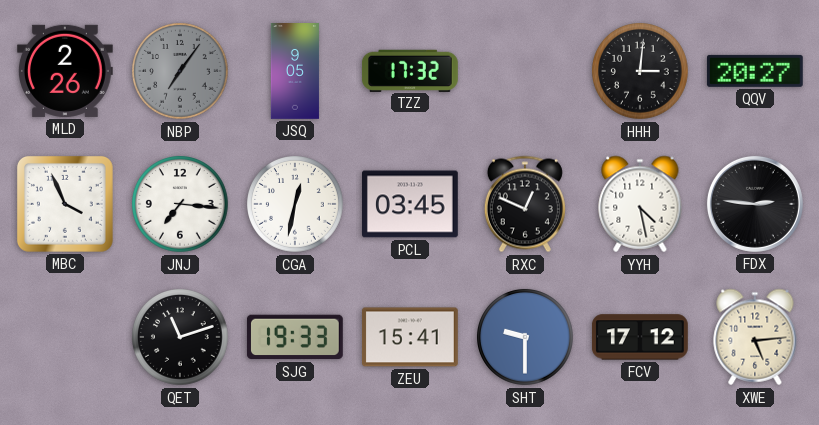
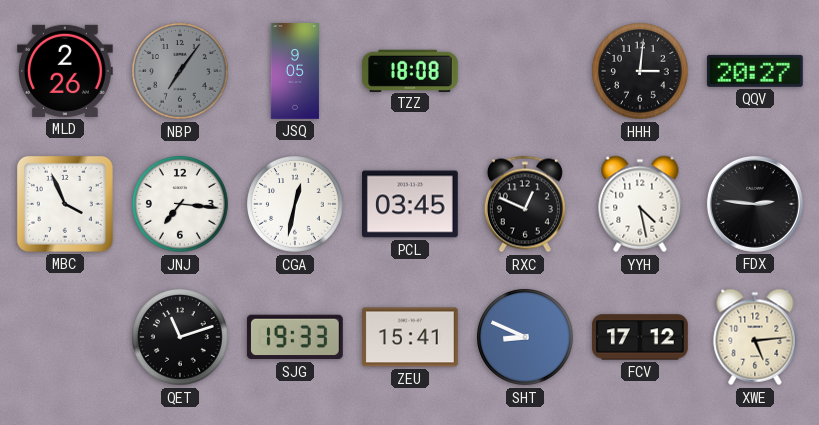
TZZ: 17:32 -> 18:08
SHT: 9:30 -> 8:49
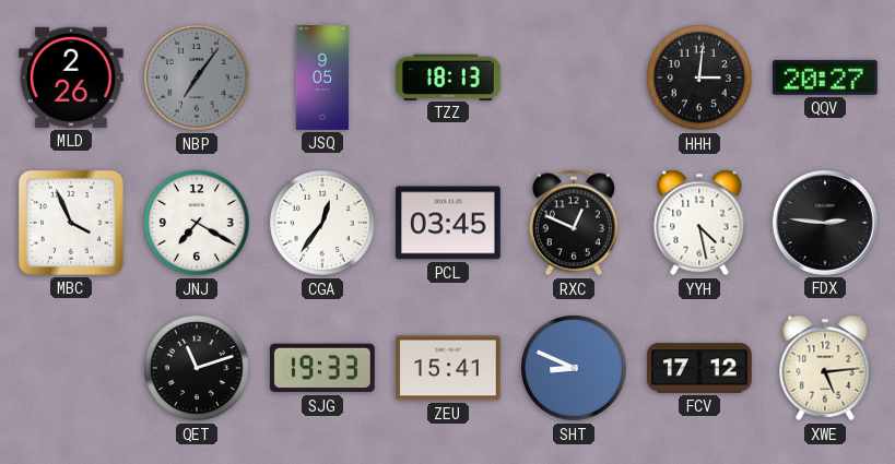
TZZ: 18:08 -> 18:13
JNJ: 7:16 -> 7:20
CGA: 12:32 -> 12:36
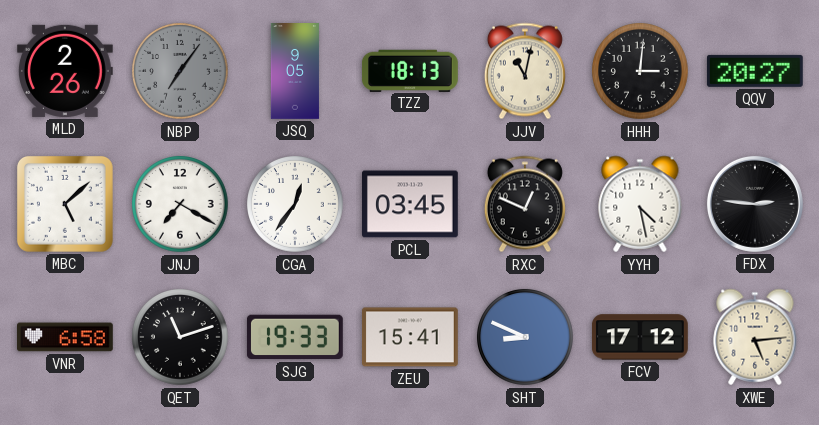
JJV: none -> 11:02
MBC: 3:56 -> 5:08
VNR: none -> 6:58
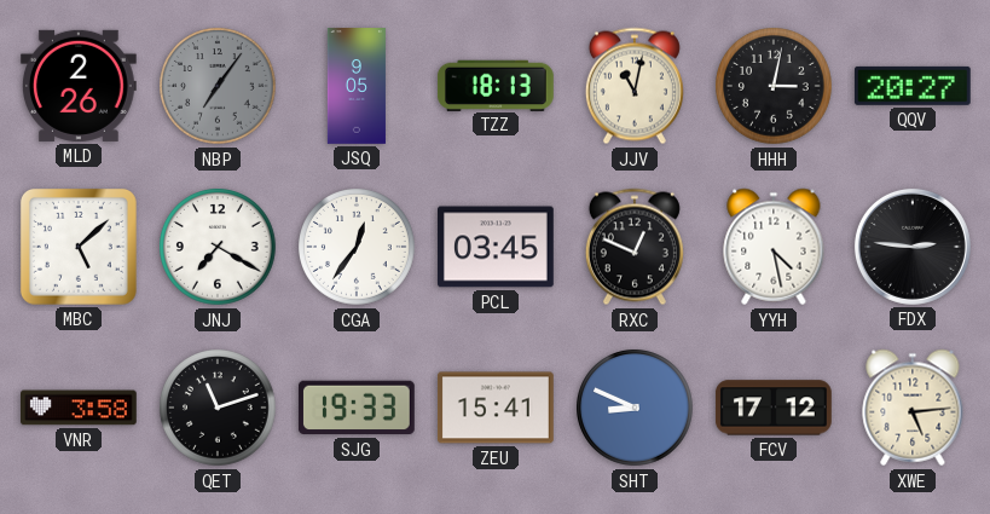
HHH: 3:01 -> 3:02
VNR: 6:58 -> 3:58
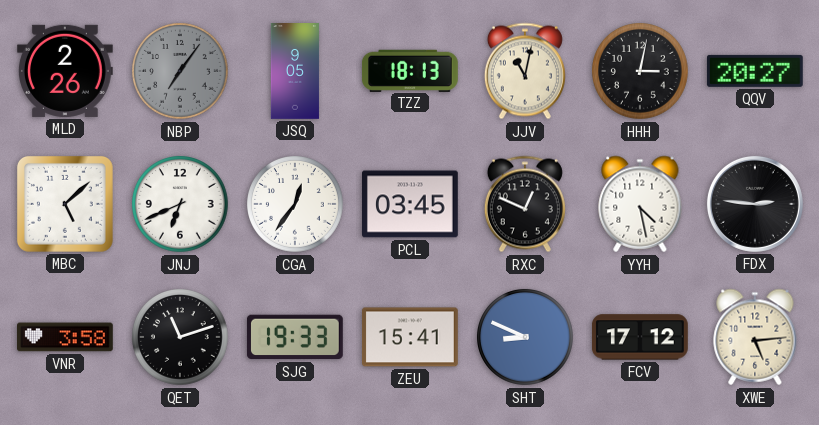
JNJ: 7:20 -> 6:41
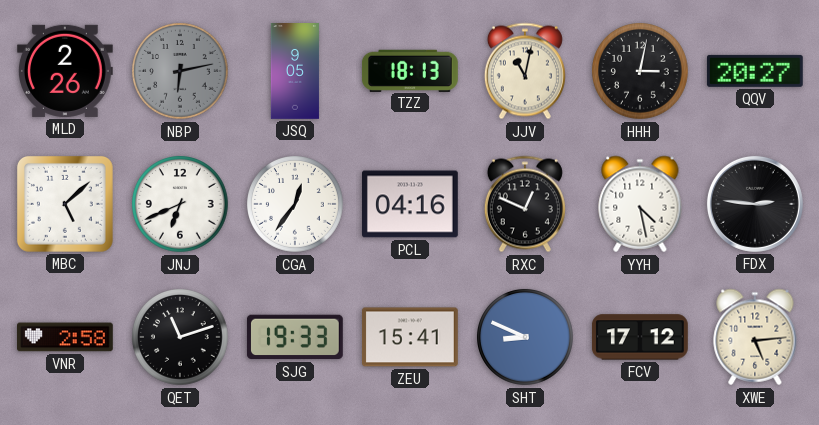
NBP: 7:06 -> 6:13
PCL: 03:45 -> 04:16
VNR: 3:58 -> 2:58
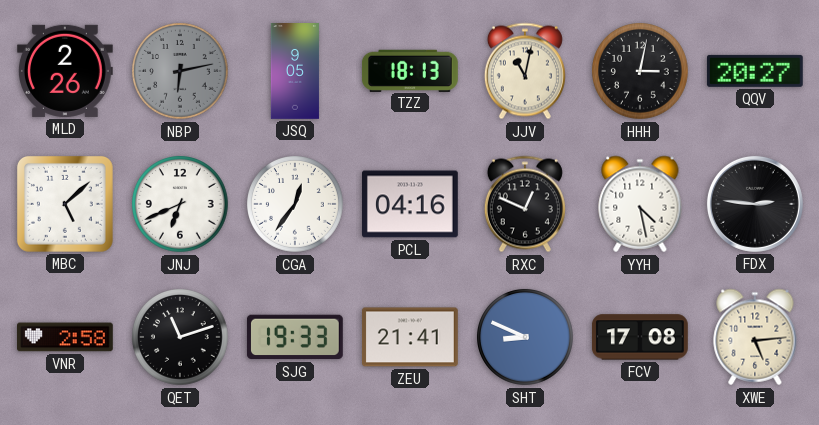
ZEU: 15:41 -> 21:41
FCV: 17:12 -> 17:08
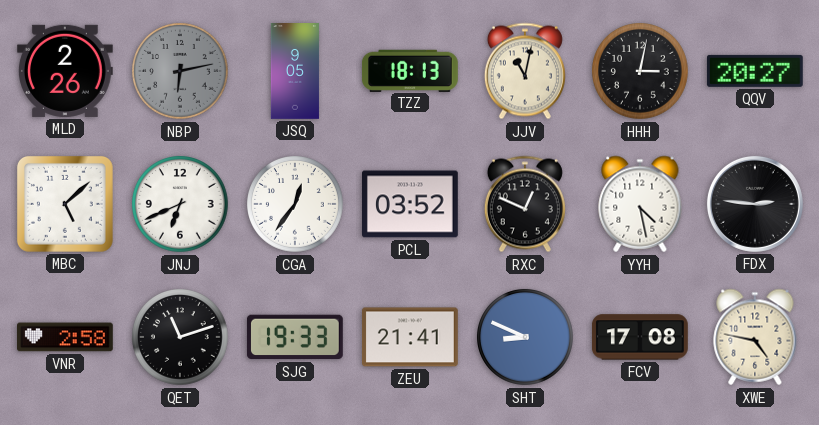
PCL: 04:16 -> 03:52
XWE: 5:14 -> 4:47
